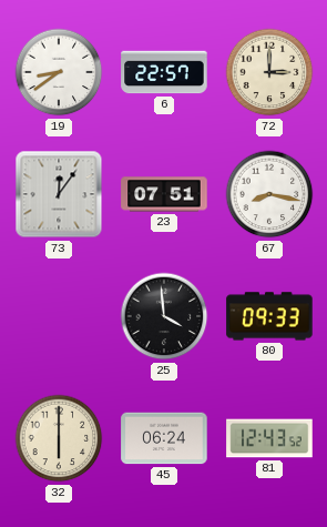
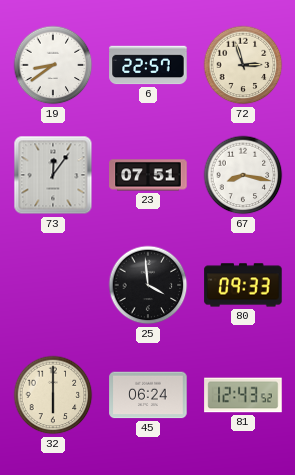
72: 3:00 -> 2:57
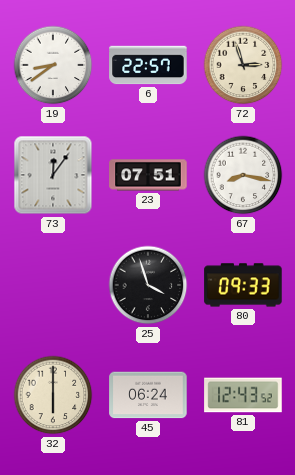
25: 3:59 -> 3:57
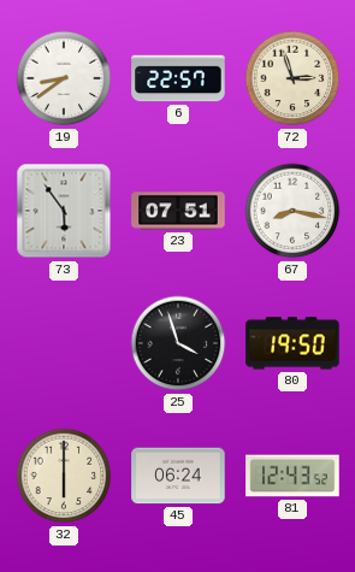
73: 12:06 -> 5:54
80: 09:33 -> 19:50
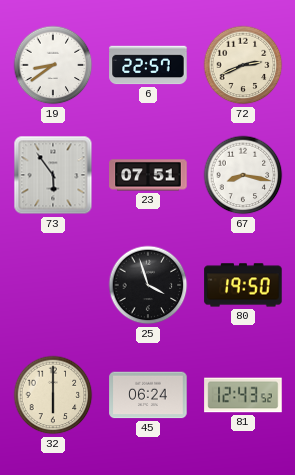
72: 2:57 -> 2:41
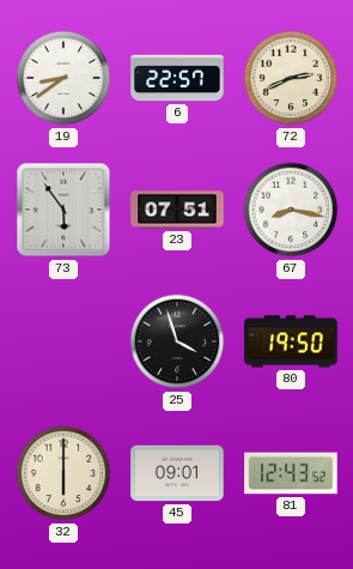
45: 06:24 -> 09:01
